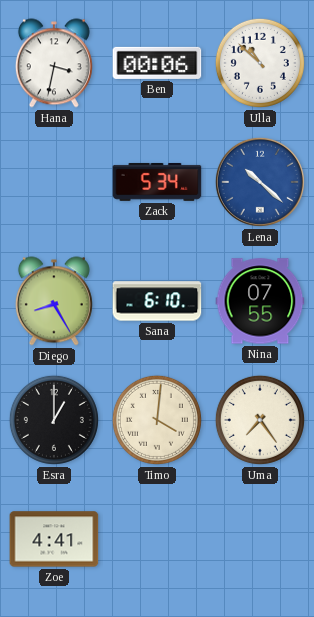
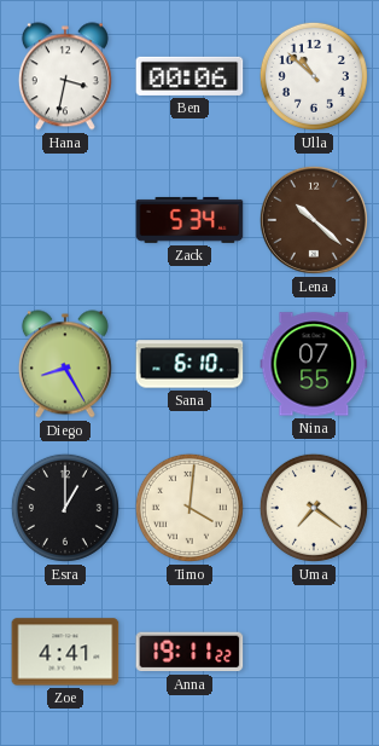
Lena dial: blue -> brown
Uma: 7:24 -> 7:21
Anna: none -> 19:11
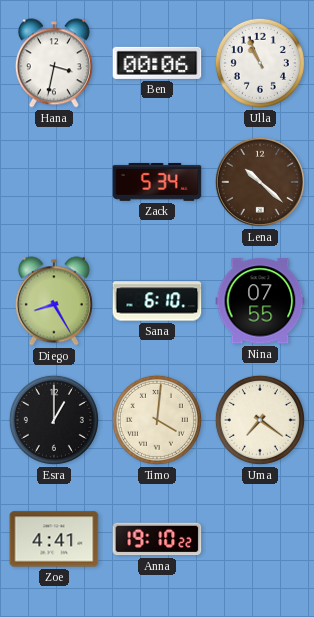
Ulla: 10:52 -> 10:56
Anna: 19:11 -> 19:10
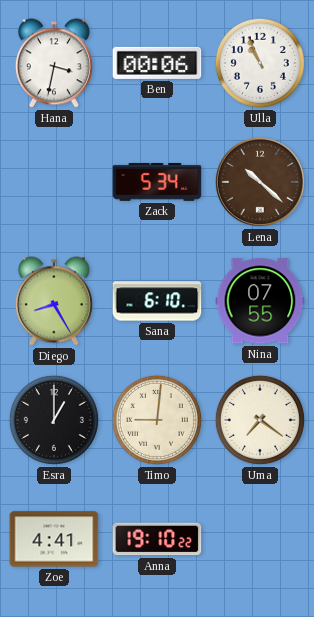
Timo: 4:01 -> 9:01
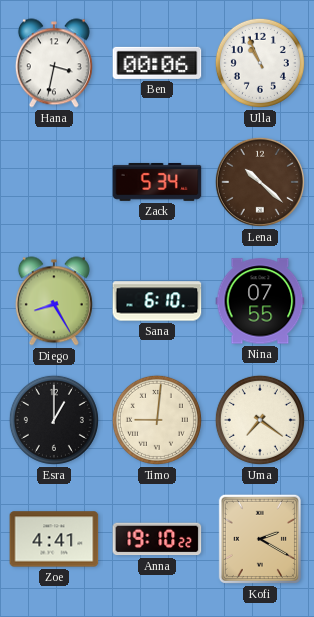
Kofi: none -> 2:20
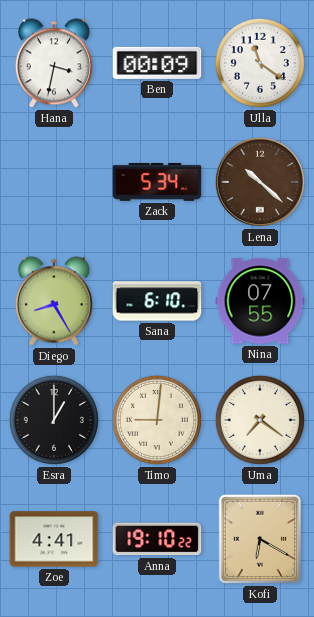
Ben: 00:06 -> 00:09
Ulla: 10:56 -> 11:21
Kofi: 2:20 -> 6:20
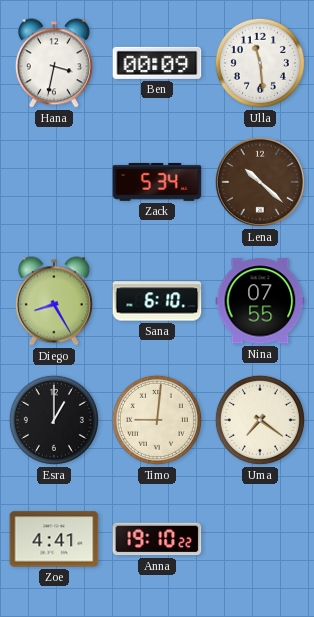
Ulla: 11:21 -> 11:29
Kofi: 6:20 -> none
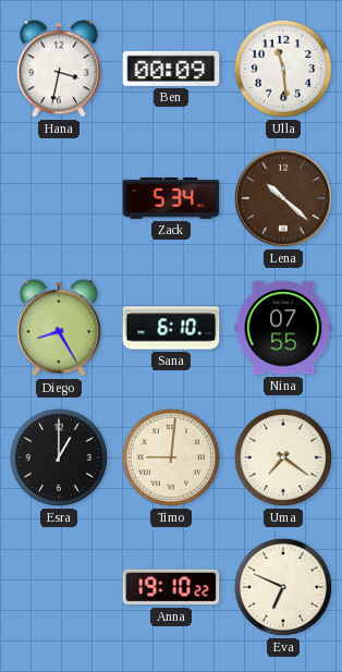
Zoe: 4:41 -> none
Eva: none -> 6:49
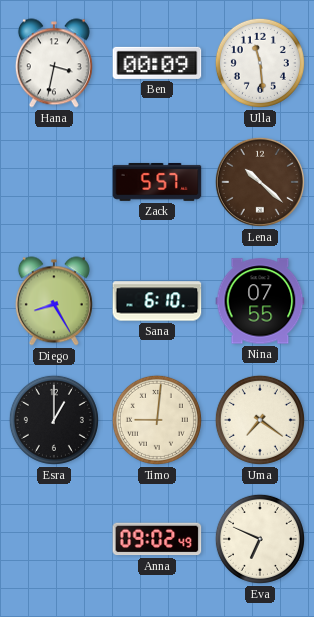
Zack: 5:34 -> 5:57
Anna: 19:10 -> 09:02
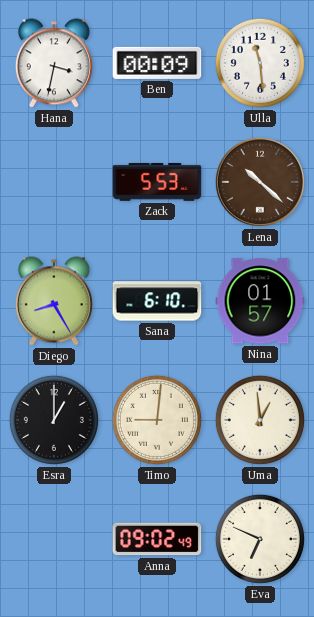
Zack: 5:57 -> 5:53
Nina: 07:55 -> 01:57
Uma: 7:21 -> 12:59
